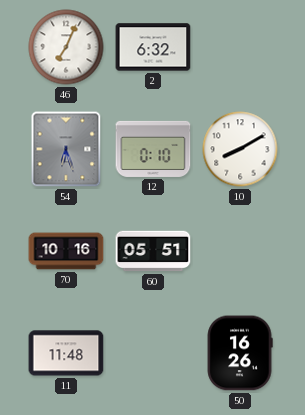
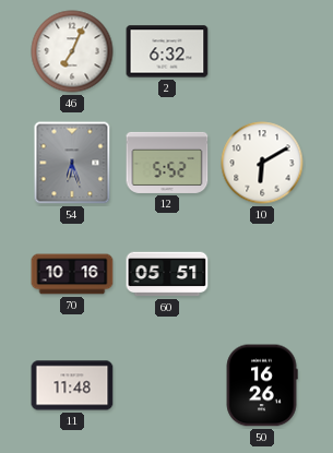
12: 0:10 -> 5:52
10: 8:10 -> 6:10
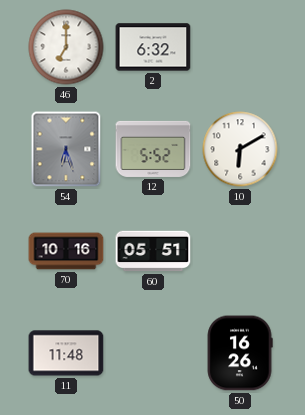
46: 7:04 -> 7:00
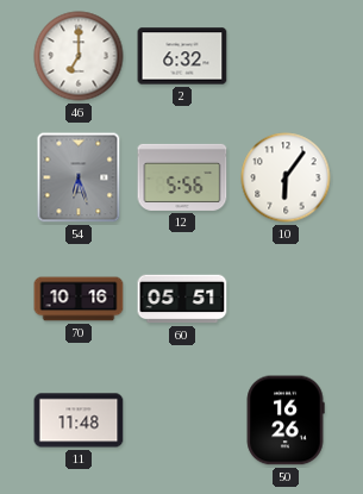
12: 5:52 -> 5:56
10: 6:10 -> 6:06
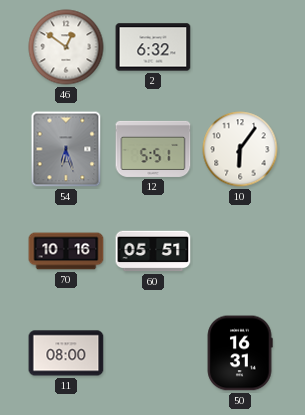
46: 7:00 -> 12:51
12: 5:56 -> 5:51
11: 11:48 -> 08:00
50: 16:26 -> 16:31
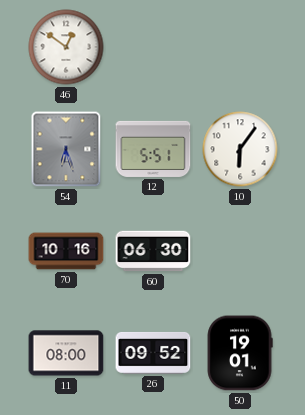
2: 6:32 -> none
60: 05:51 -> 06:30
26: none -> 09:52
50: 16:31 -> 19:01
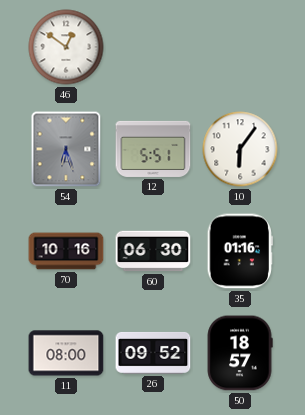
35: none -> 01:16
50: 19:01 -> 18:57
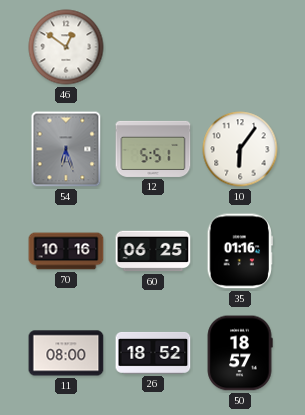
60: 06:30 -> 06:25
26: 09:52 -> 18:52
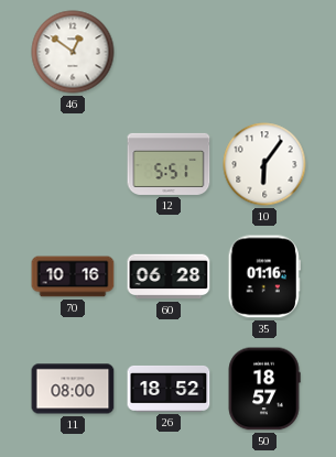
54: 6:27 -> none
60: 06:25 -> 06:28
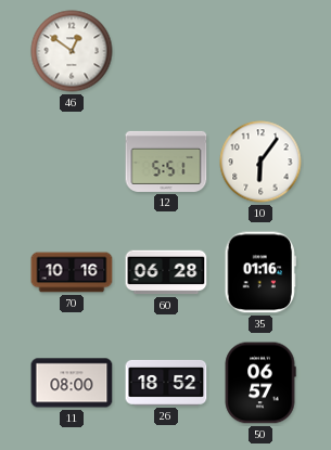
50: 18:57 -> 06:57
